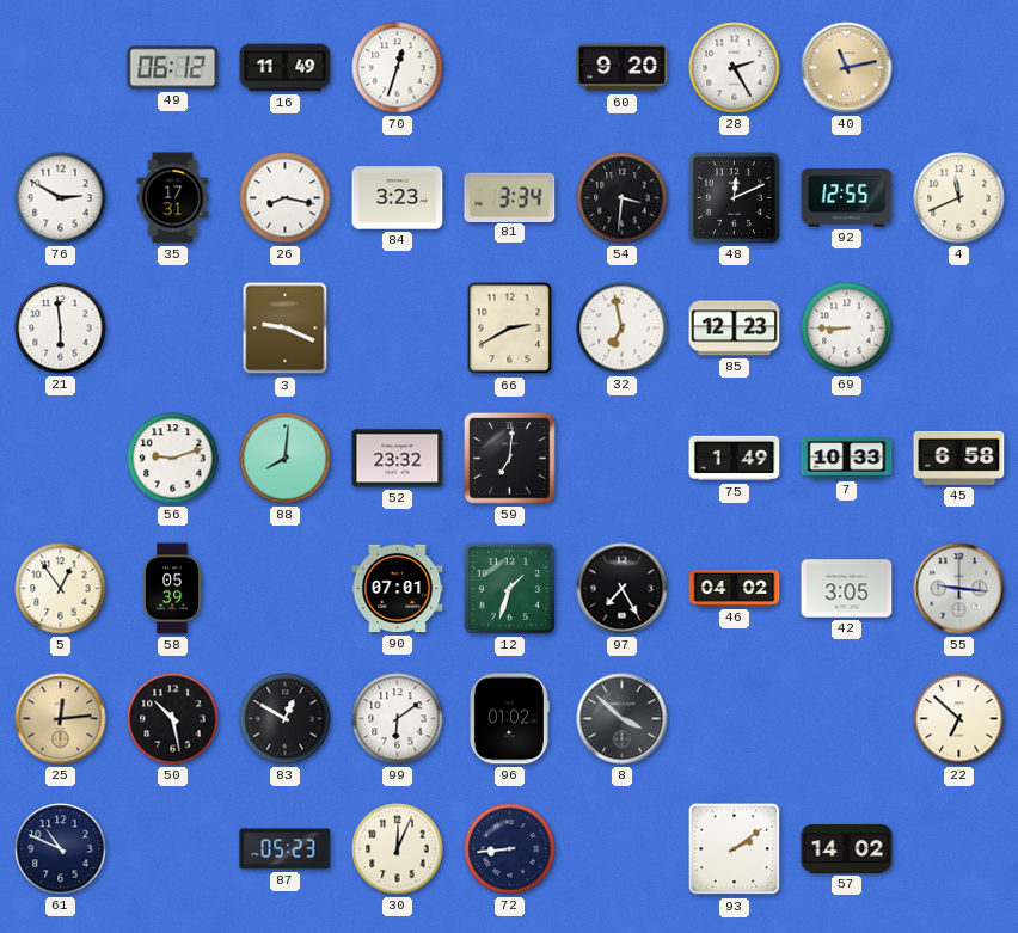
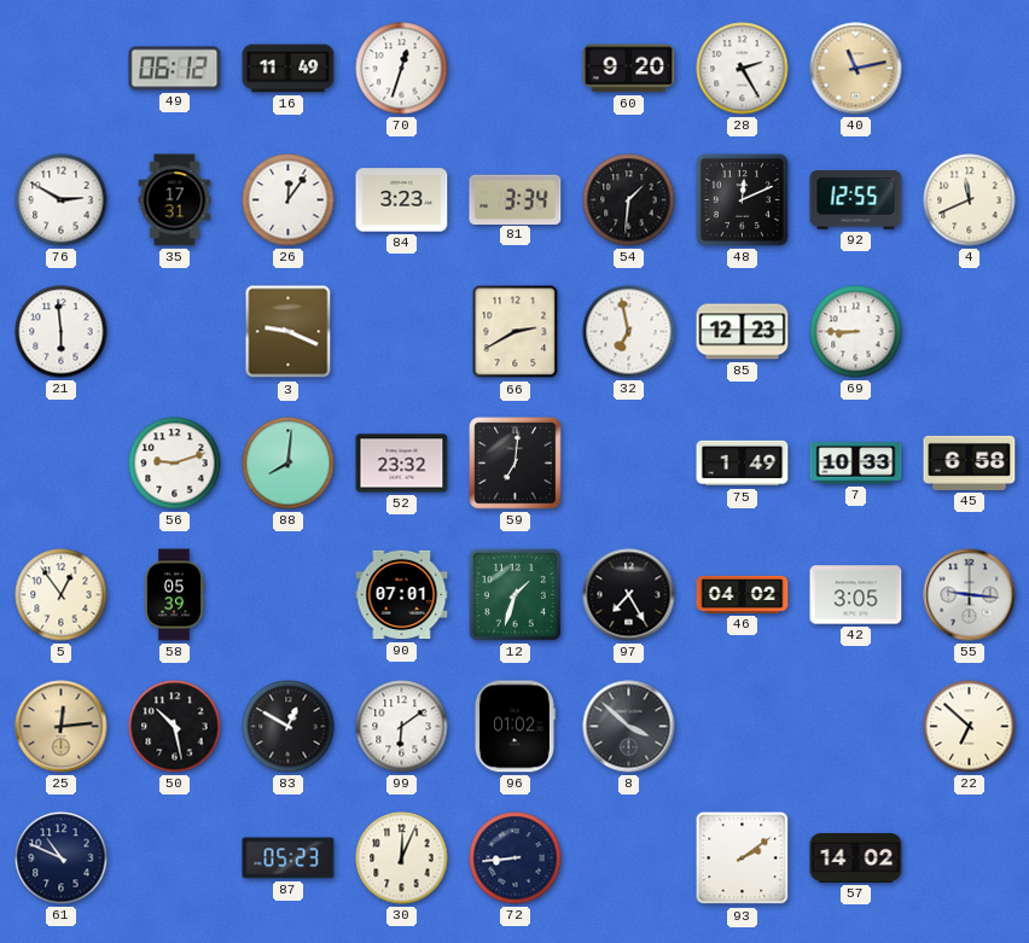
26: 8:17 -> 12:06
54: 3:31 -> 1:31
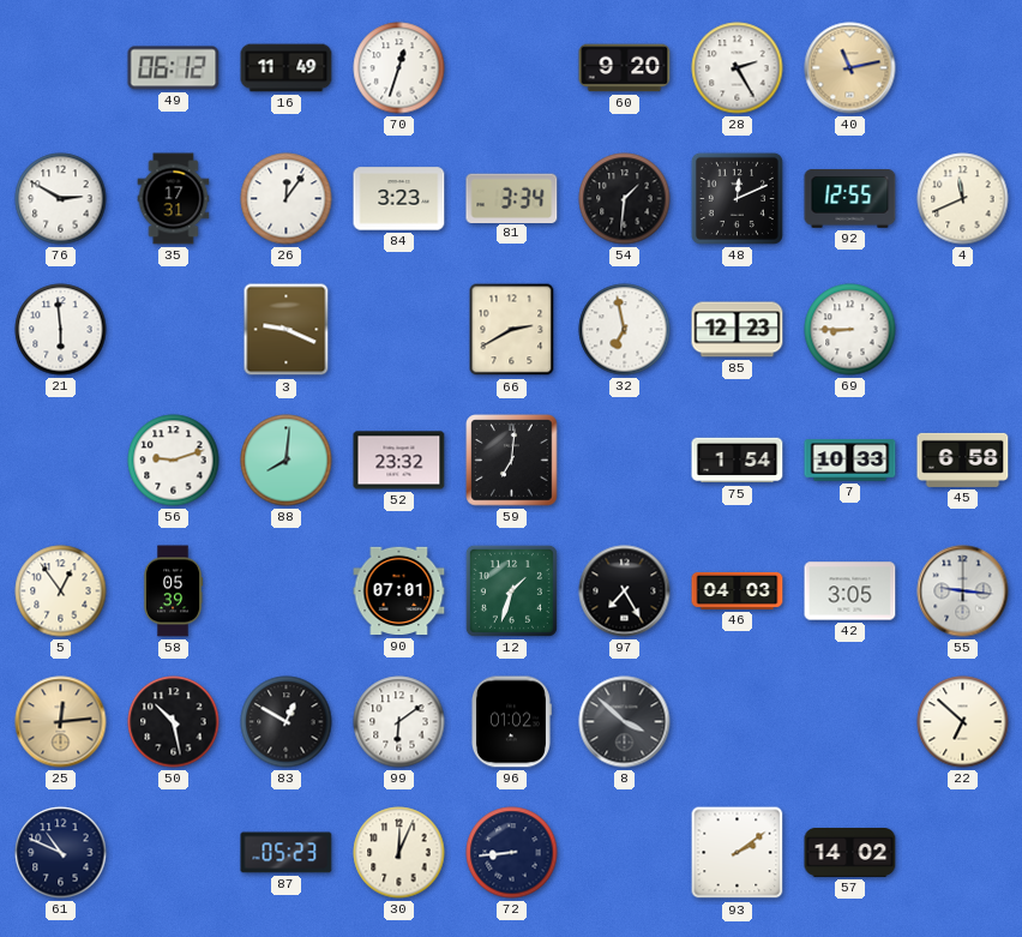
75: 1:49 -> 1:54
46: 04:02 -> 04:03
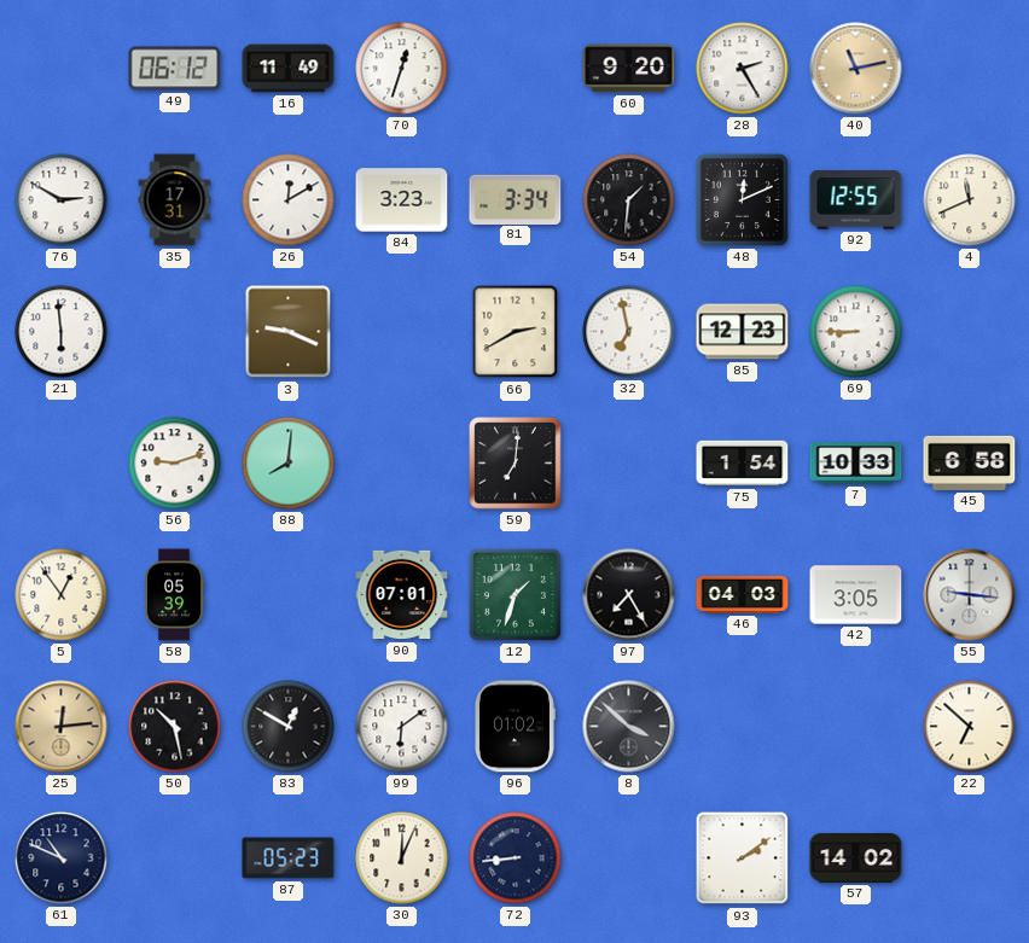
26: 12:06 -> 12:10
52: 23:32 -> none
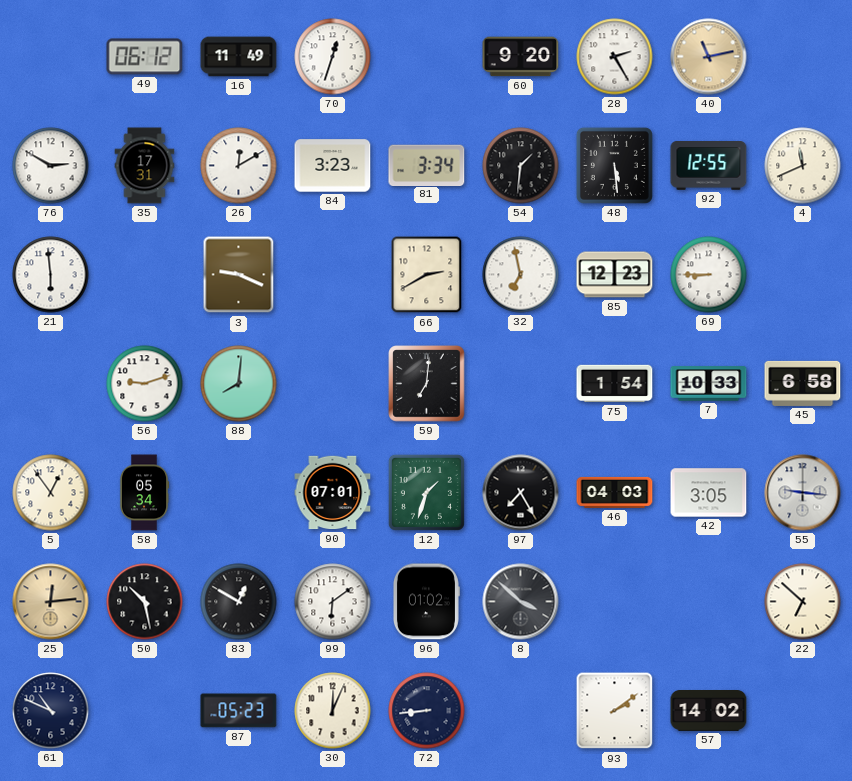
48: 12:11 -> 5:29
58: 05:39 -> 05:34
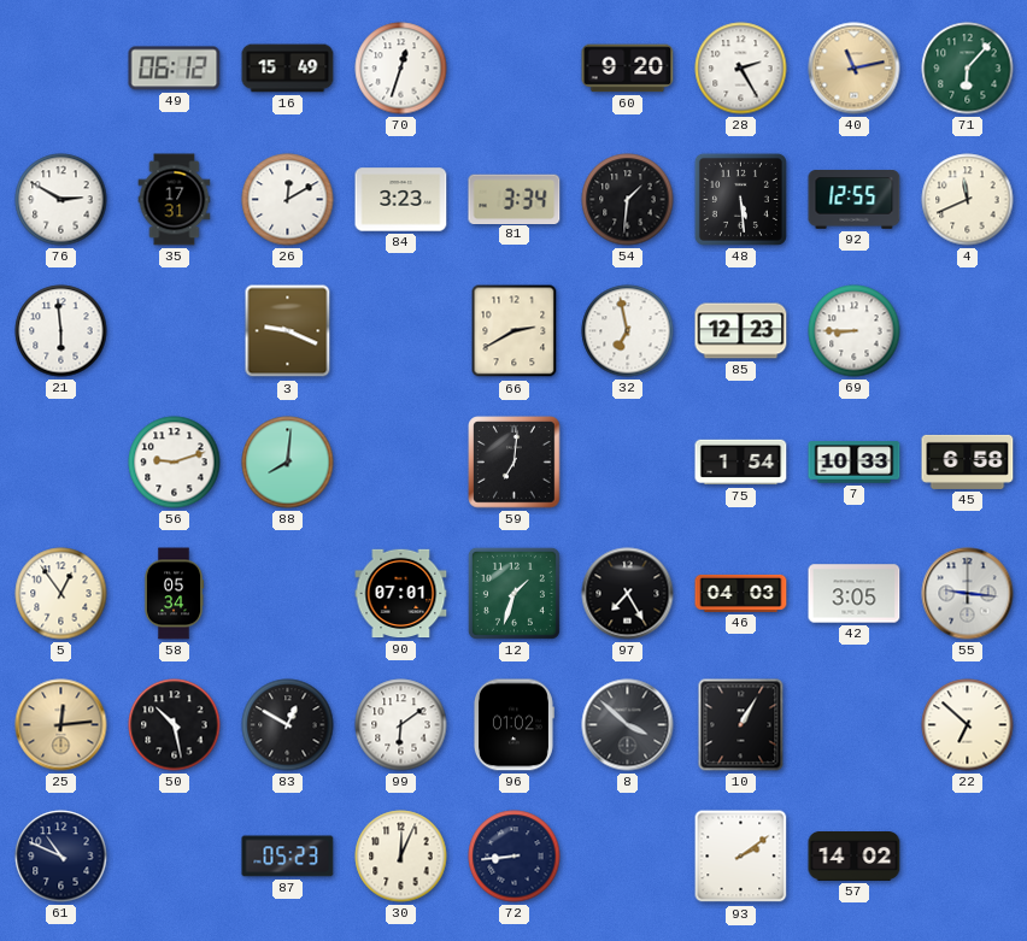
16: 11:49 -> 15:49
71: none -> 6:07
10: none -> 1:05
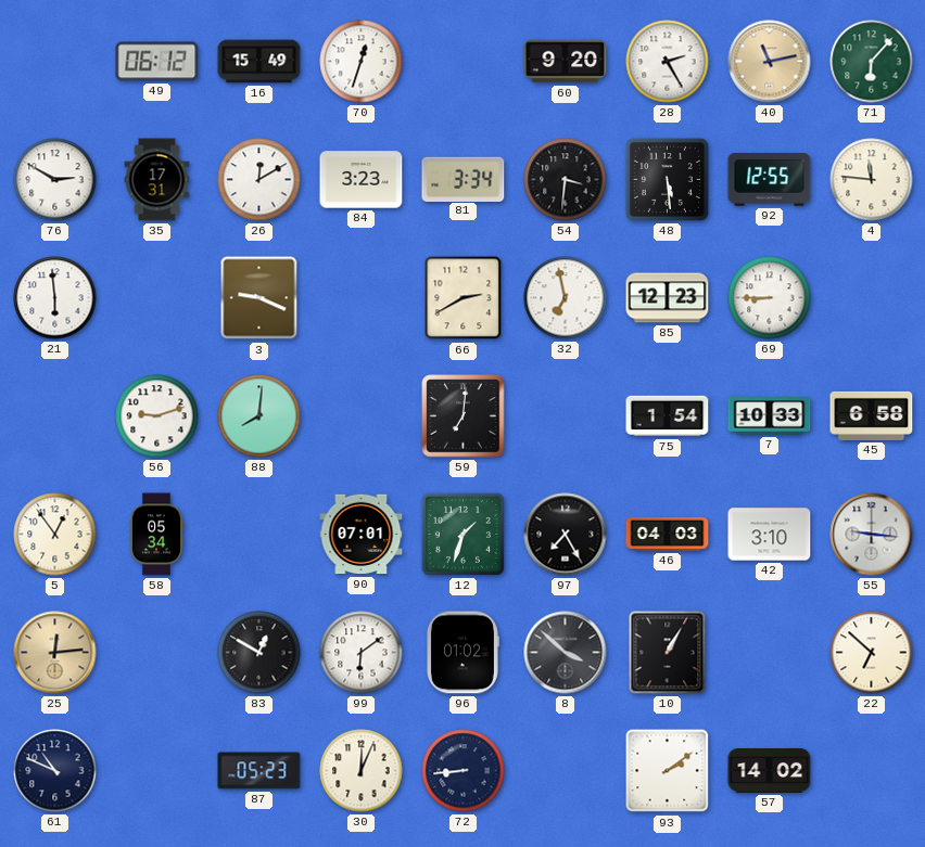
54: 1:31 -> 3:31
4: 11:41 -> 11:46
42: 3:05 -> 3:10
50: 10:28 -> none
